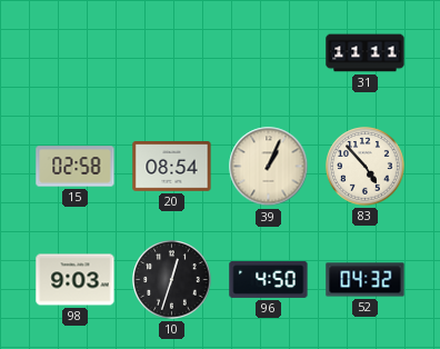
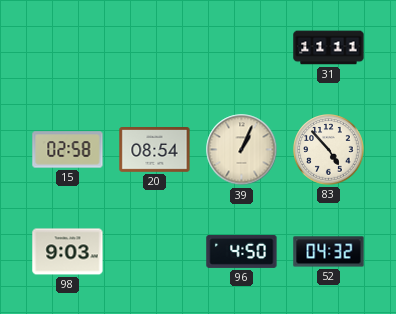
10: 12:33 -> none
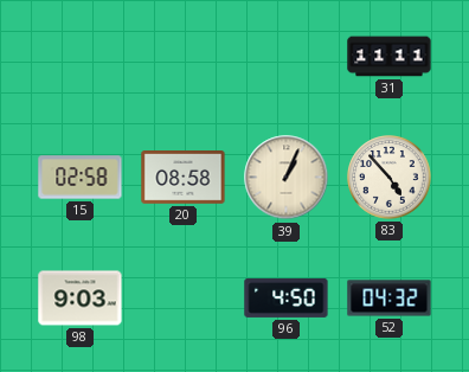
20: 08:54 -> 08:58
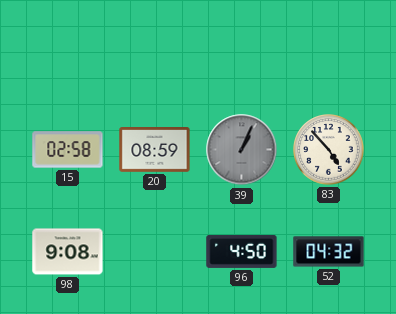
31: 11:11 -> none
20: 08:58 -> 08:59
39 dial: cream -> grey
98: 9:03 -> 9:08
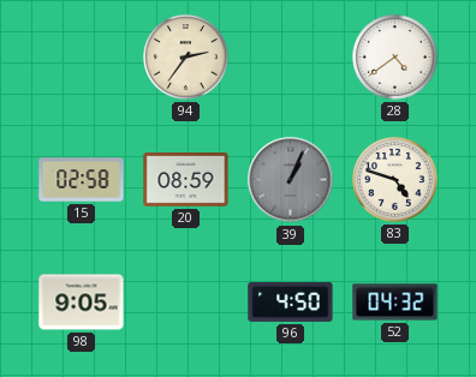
94: none -> 2:36
28: none -> 4:39
83: 4:53 -> 4:48
98: 9:08 -> 9:05
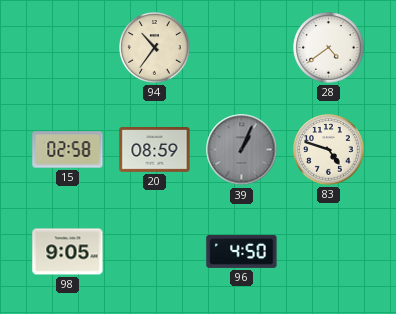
94: 2:36 -> 10:36
52: 04:32 -> none
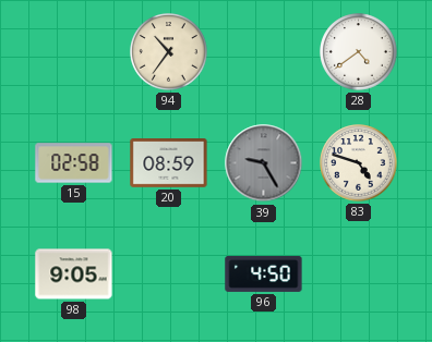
39: 1:04 -> 9:25
